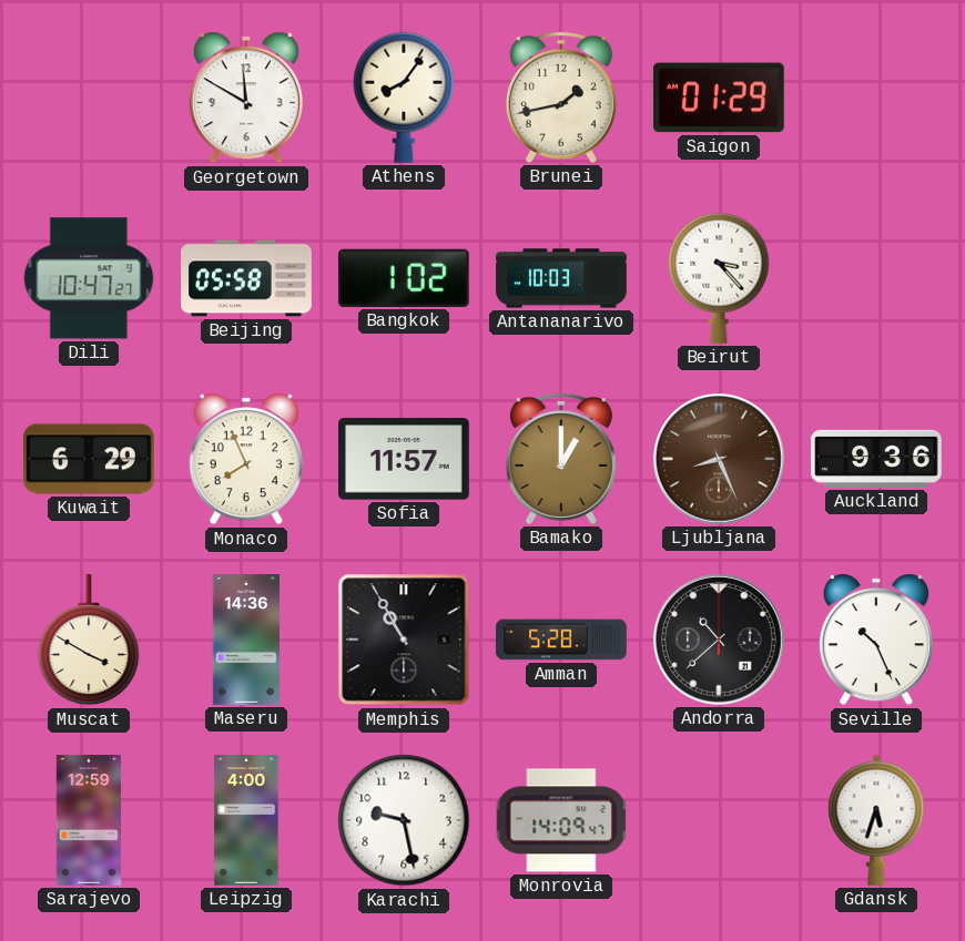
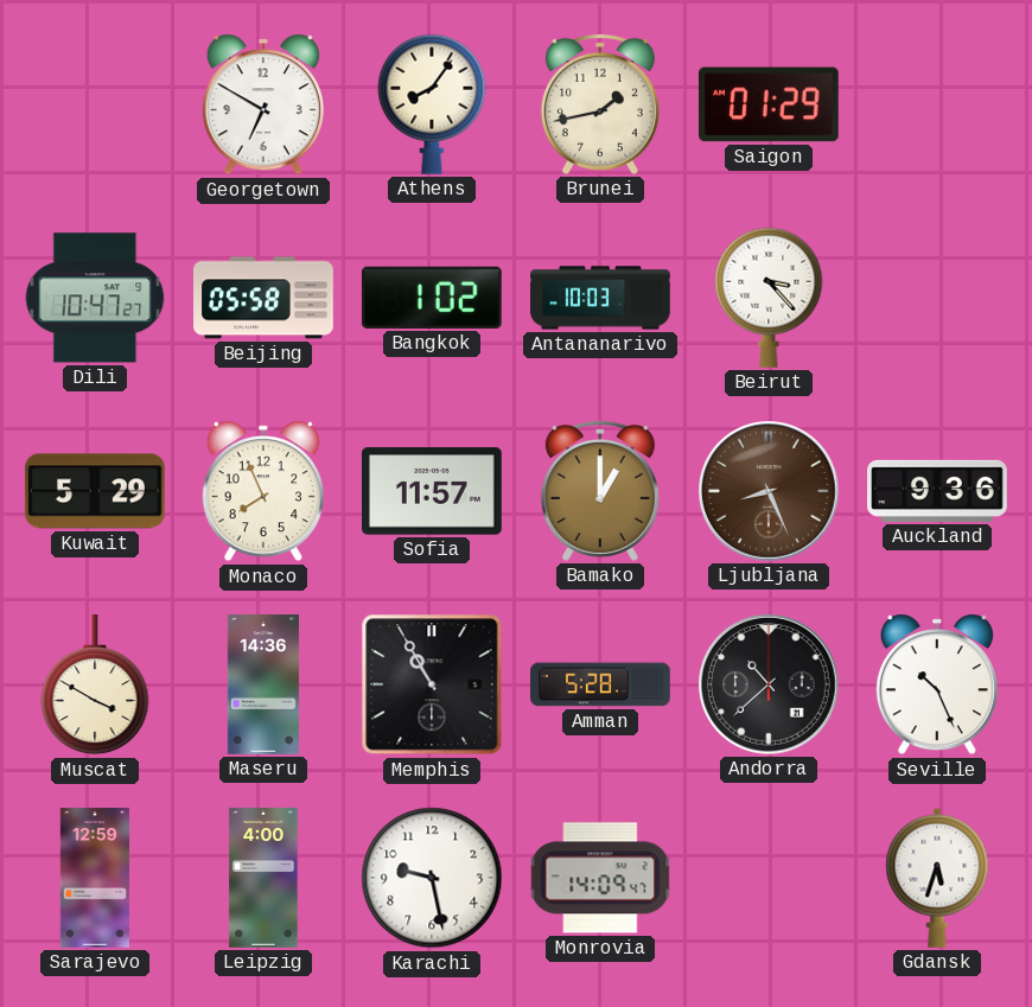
Georgetown: 11:50 -> 6:50
Kuwait: 6:29 -> 5:29
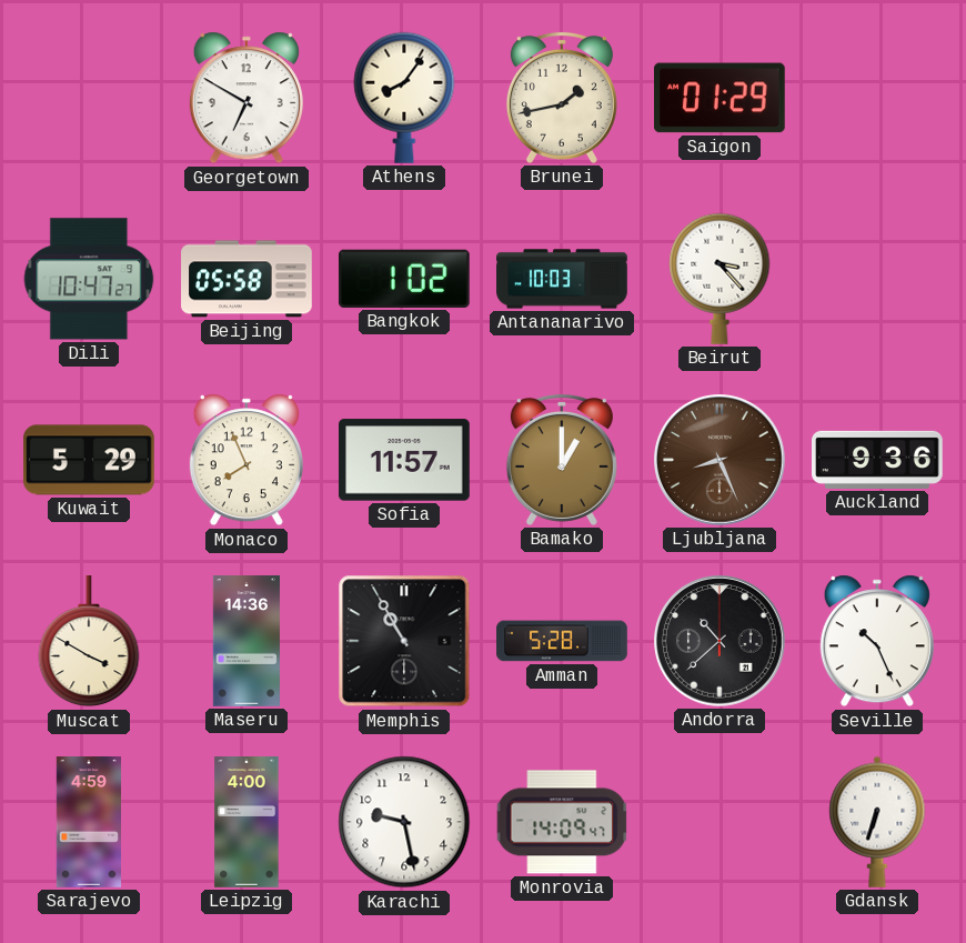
Sarajevo: 12:59 -> 4:59
Gdansk: 5:33 -> 6:33
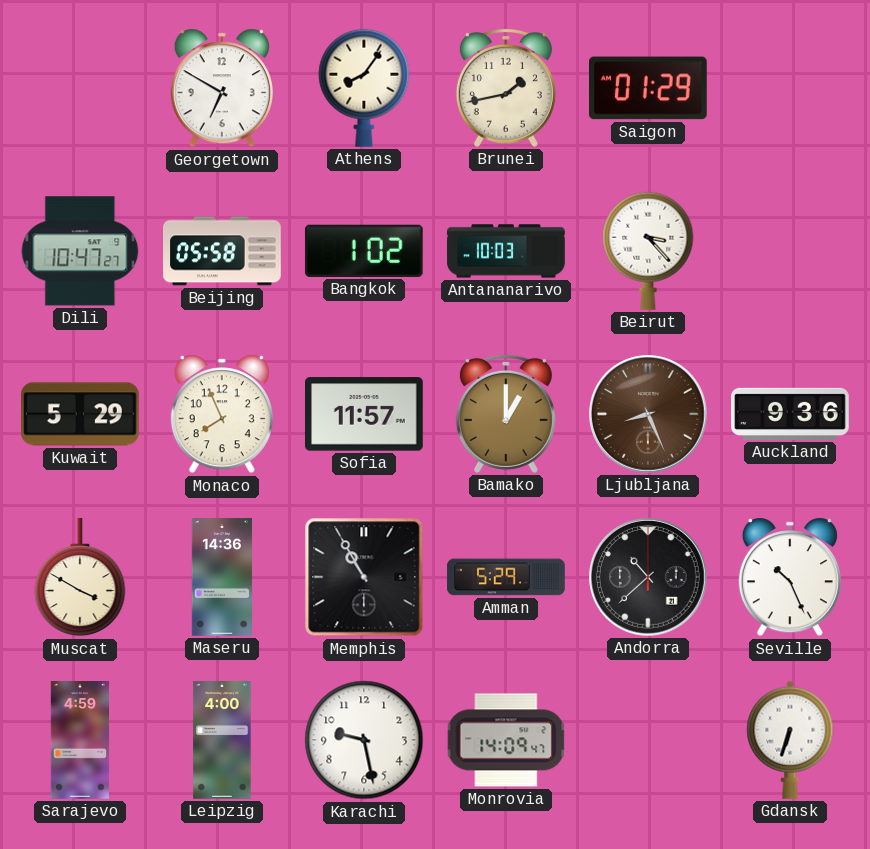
Amman: 5:28 -> 5:29
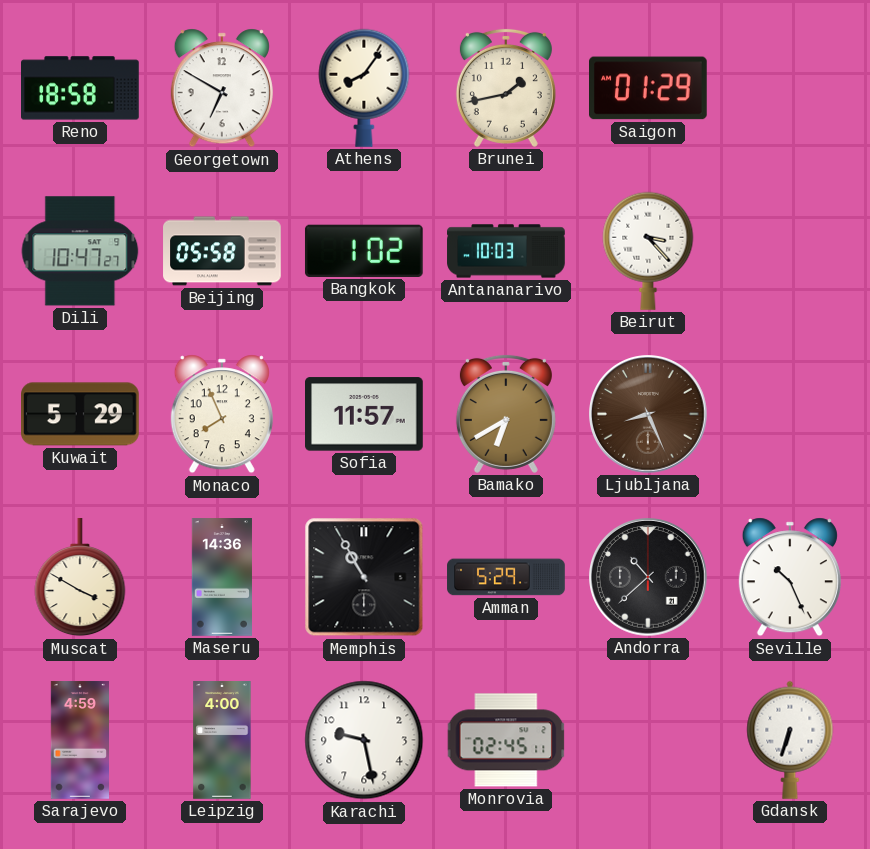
Reno: none -> 18:58
Bamako: 1:00 -> 6:40
Auckland: 9:36 -> none
Monrovia: 14:09 -> 02:45
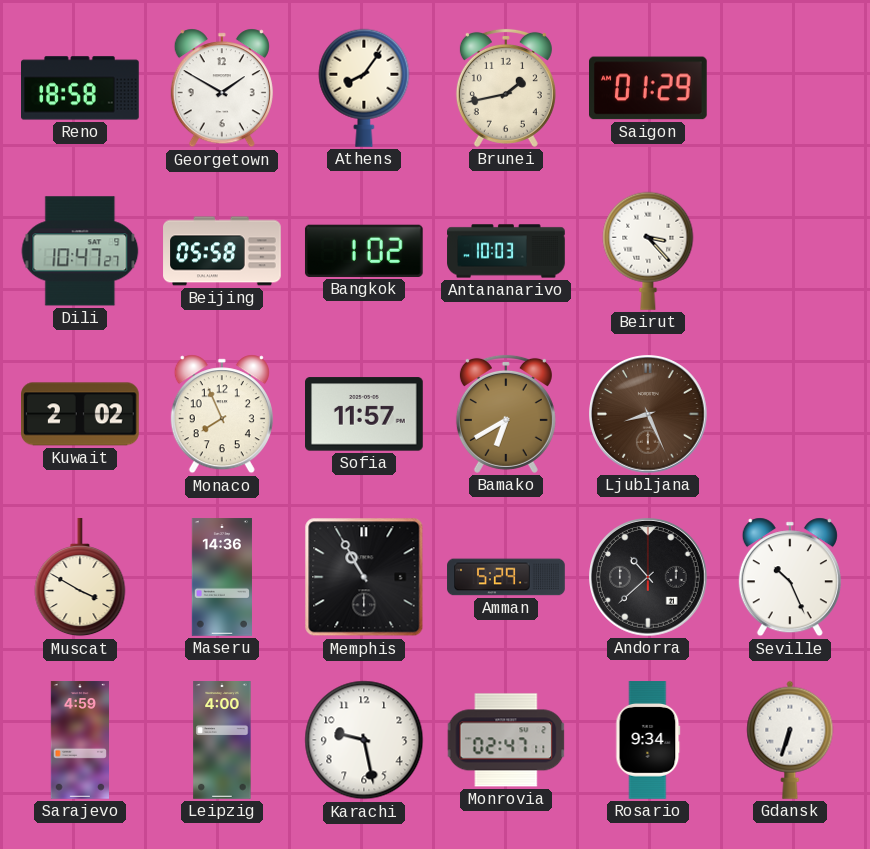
Georgetown: 6:50 -> 1:50
Kuwait: 5:29 -> 2:02
Monrovia: 02:45 -> 02:47
Rosario: none -> 9:34
